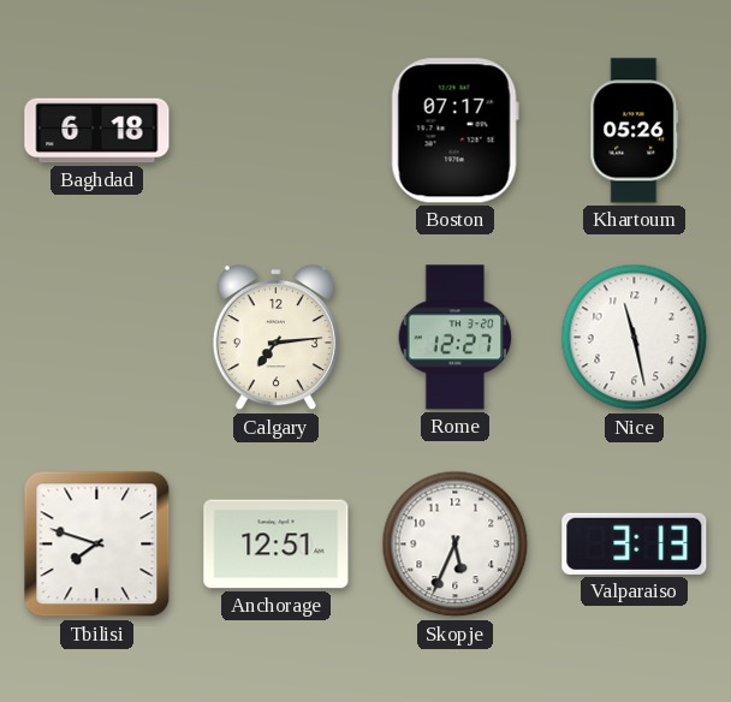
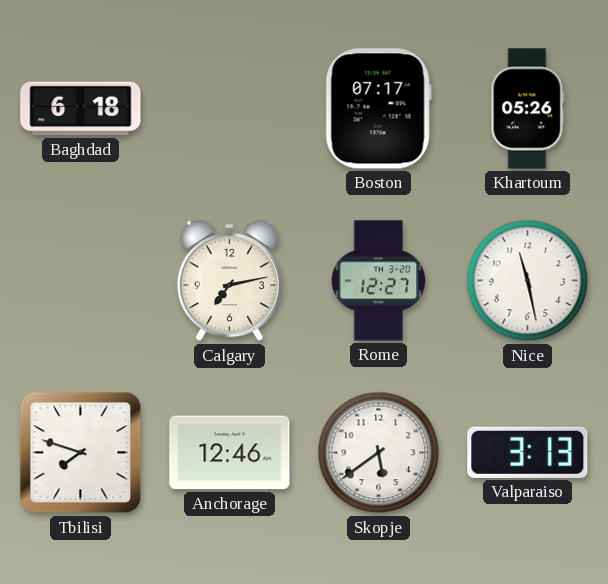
Calgary: 7:14 -> 7:13
Anchorage: 12:51 -> 12:46
Skopje: 5:34 -> 5:39
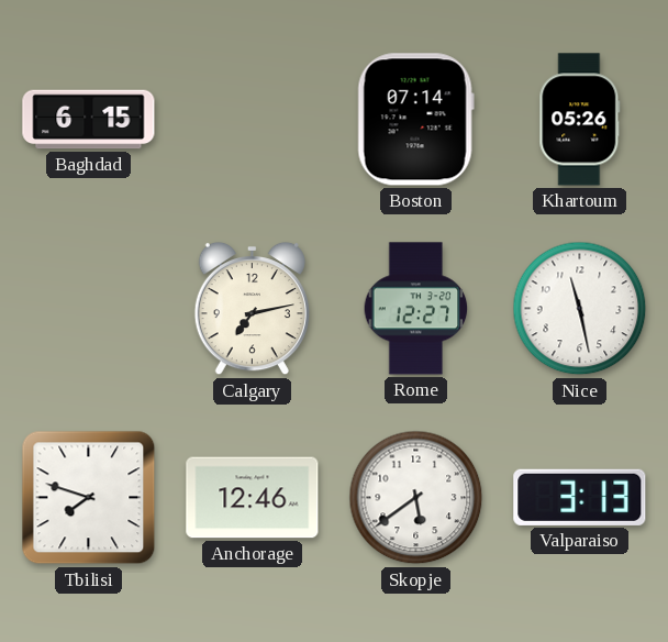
Baghdad: 6:18 -> 6:15
Boston: 07:17 -> 07:14
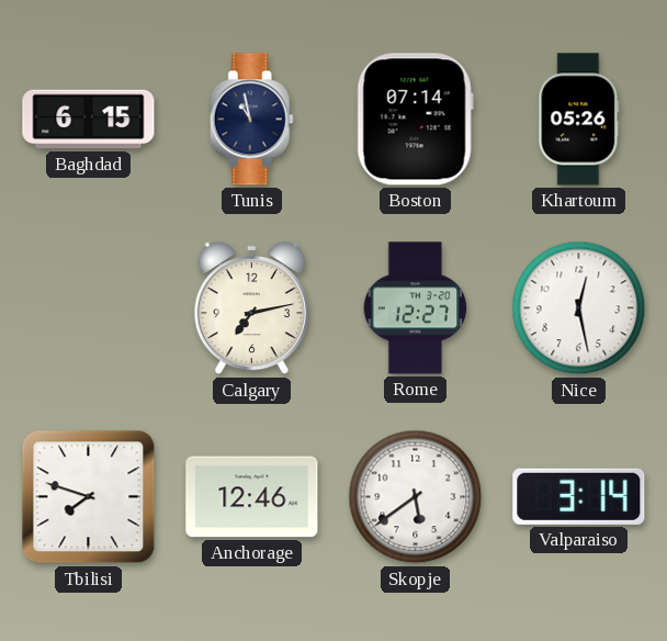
Tunis: none -> 10:58
Nice: 11:28 -> 12:28
Valparaiso: 3:13 -> 3:14
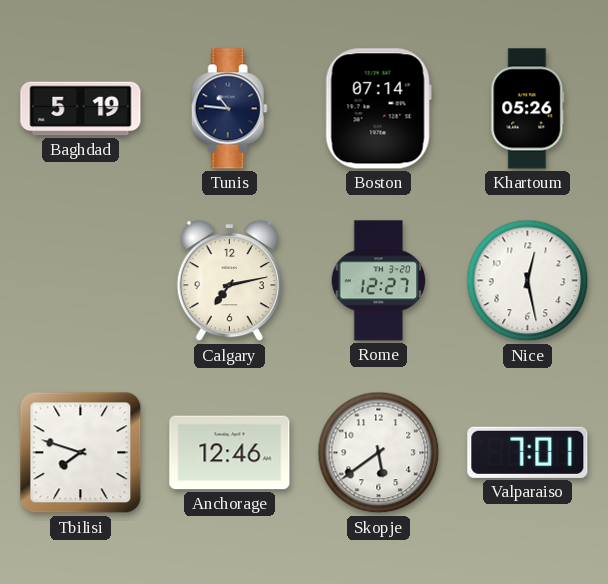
Baghdad: 6:15 -> 5:19
Tunis: 10:58 -> 10:46
Valparaiso: 3:14 -> 7:01
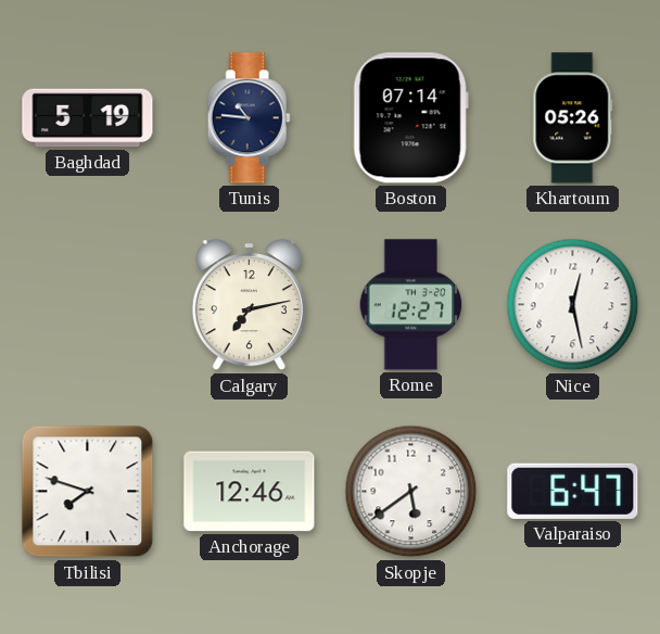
Valparaiso: 7:01 -> 6:47
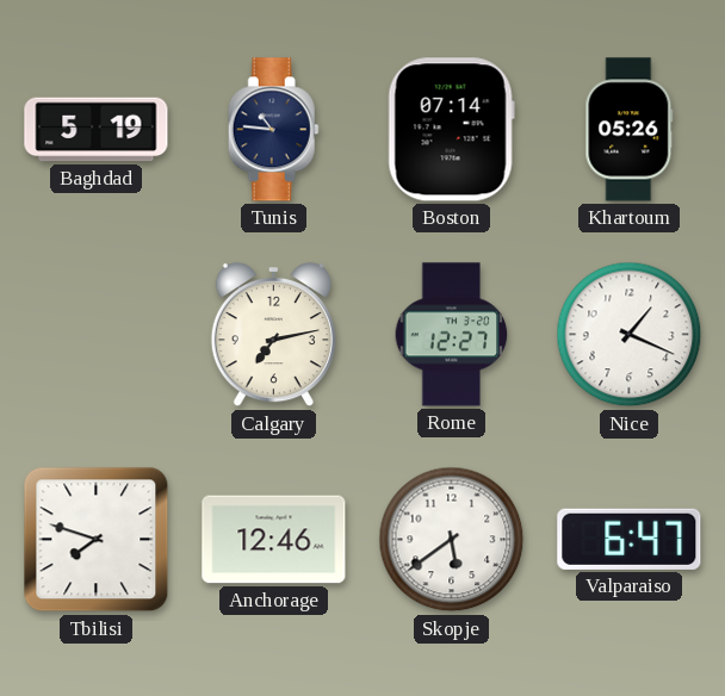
Nice: 12:28 -> 1:19
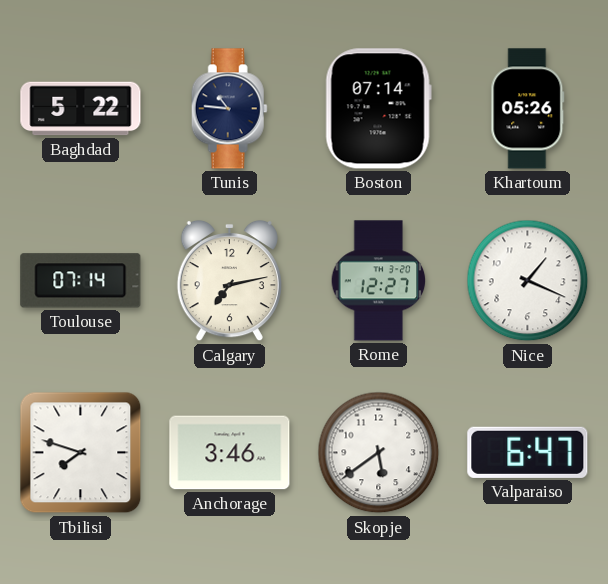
Baghdad: 5:19 -> 5:22
Toulouse: none -> 07:14
Anchorage: 12:46 -> 3:46
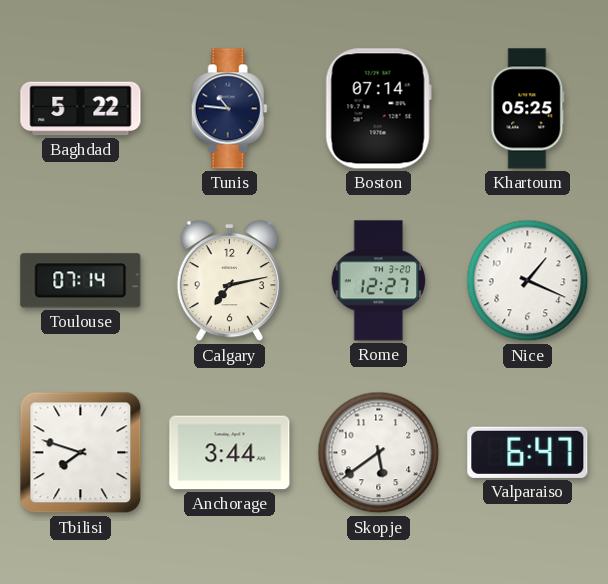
Khartoum: 05:26 -> 05:25
Anchorage: 3:46 -> 3:44
